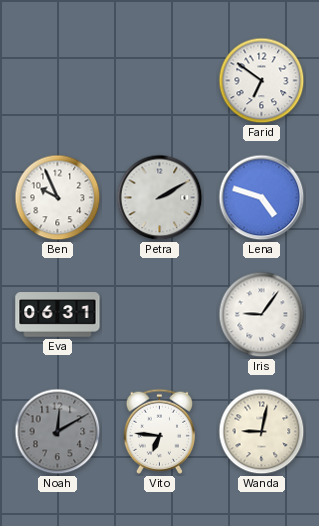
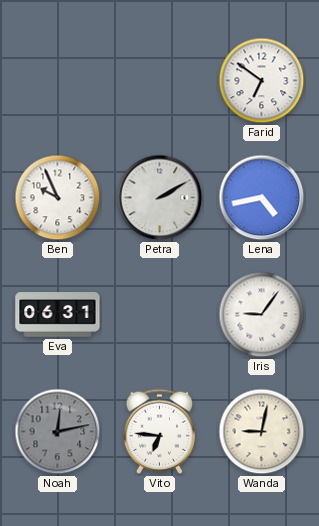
Lena: 4:48 -> 4:43
Noah: 12:10 -> 12:13
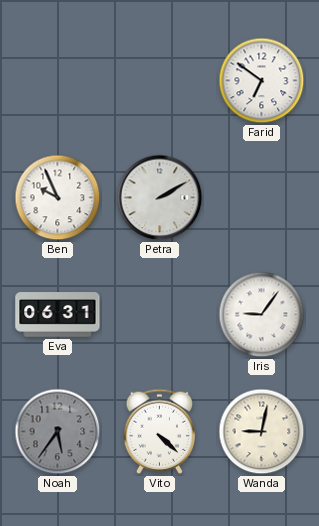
Lena: 4:43 -> none
Noah: 12:13 -> 5:36
Vito: 6:46 -> 4:22
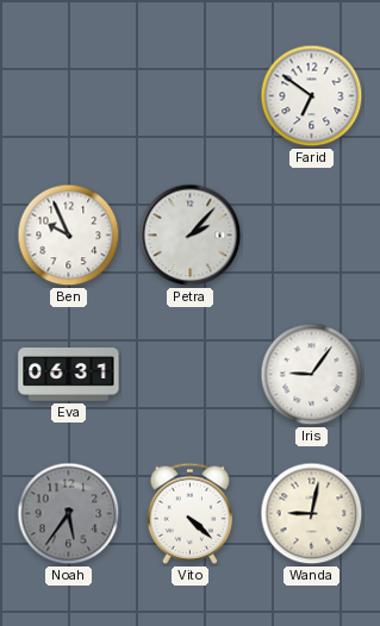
Petra: 2:10 -> 2:07
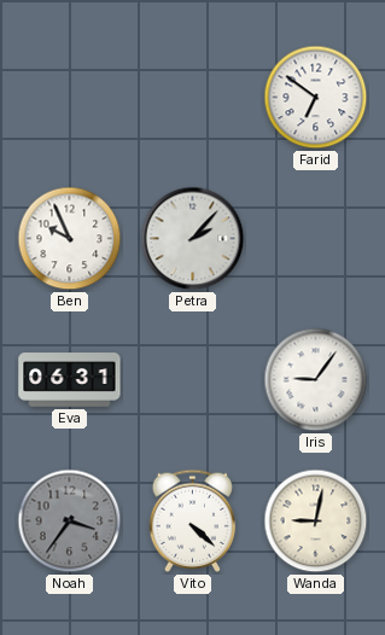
Noah: 5:36 -> 3:36
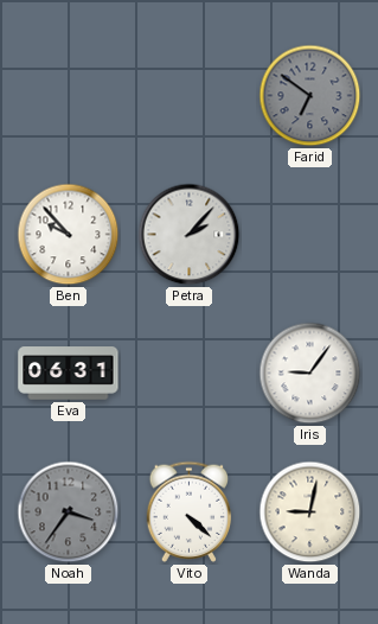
Farid dial: white -> grey
Ben: 9:56 -> 9:53
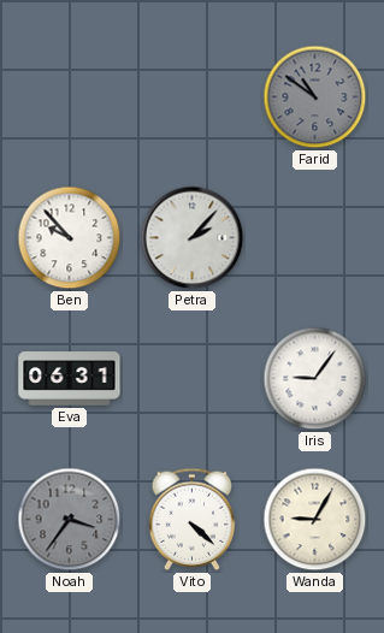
Farid: 6:51 -> 10:51
Wanda: 9:02 -> 9:05
